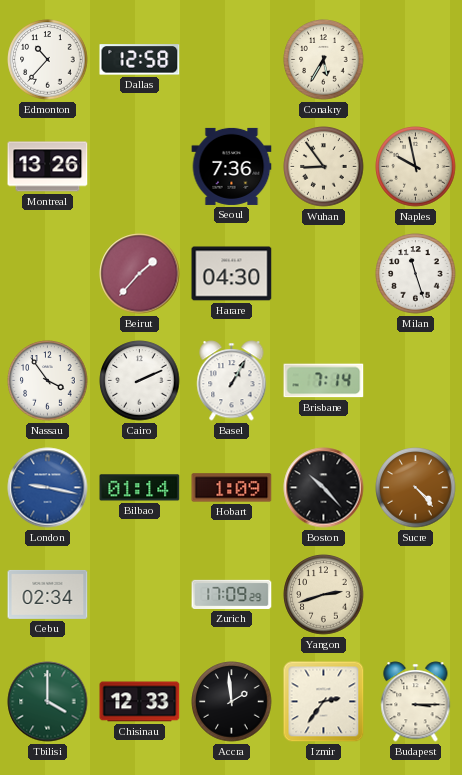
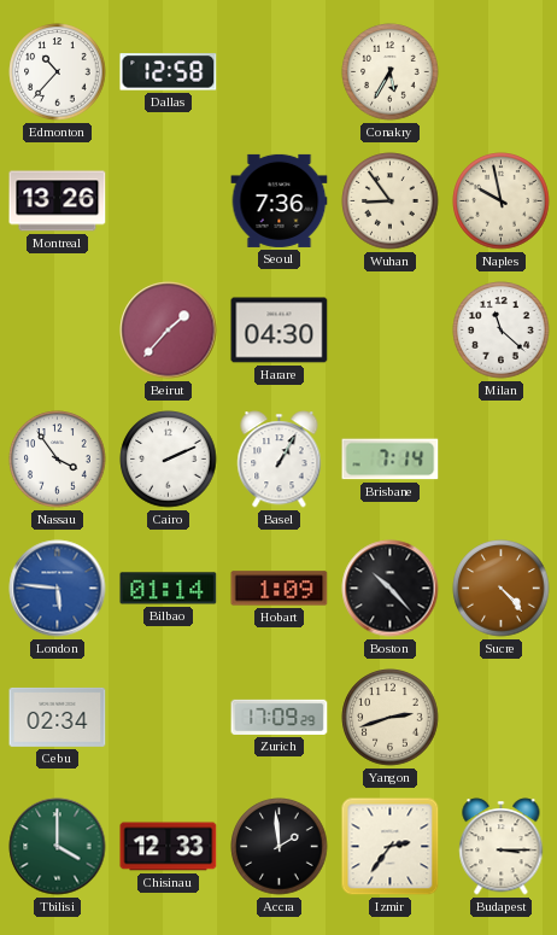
Milan: 11:27 -> 11:22
London: 9:17 -> 5:46
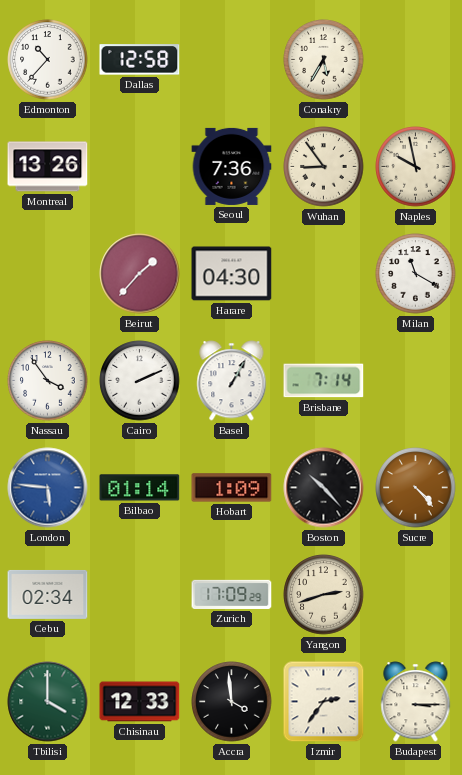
Milan: 11:22 -> 11:20
Accra: 1:59 -> 3:59
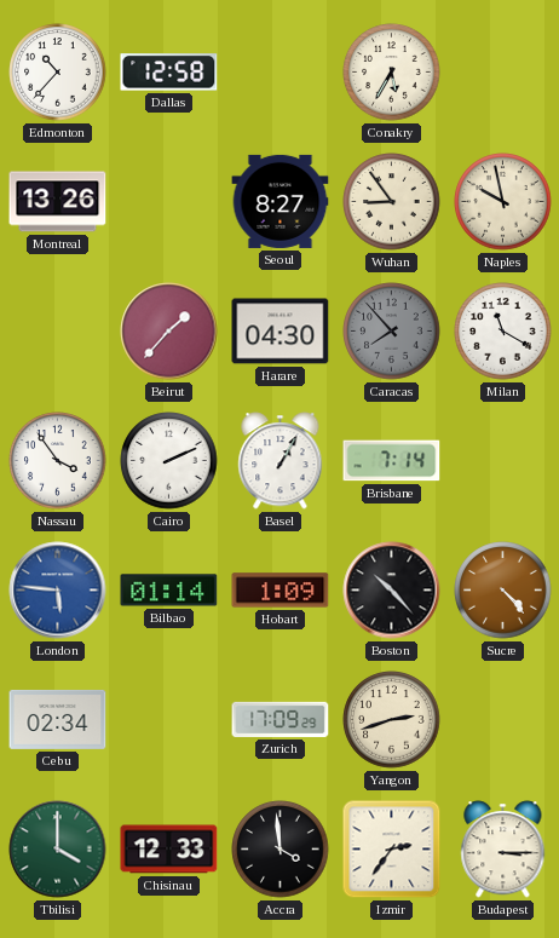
Seoul: 7:36 -> 8:27
Caracas: none -> 7:53
